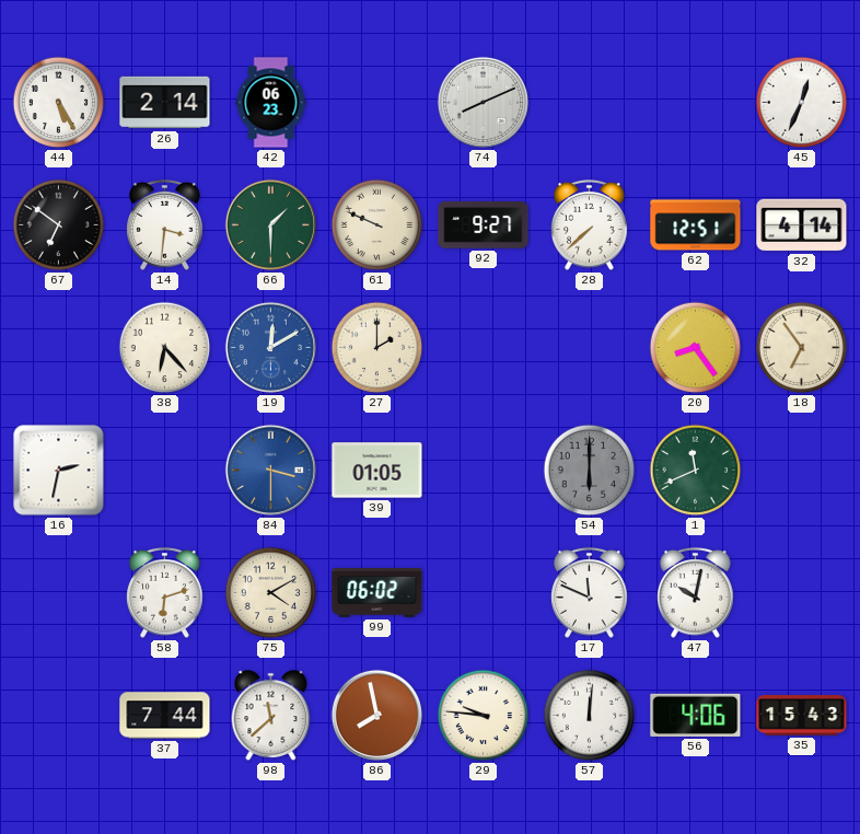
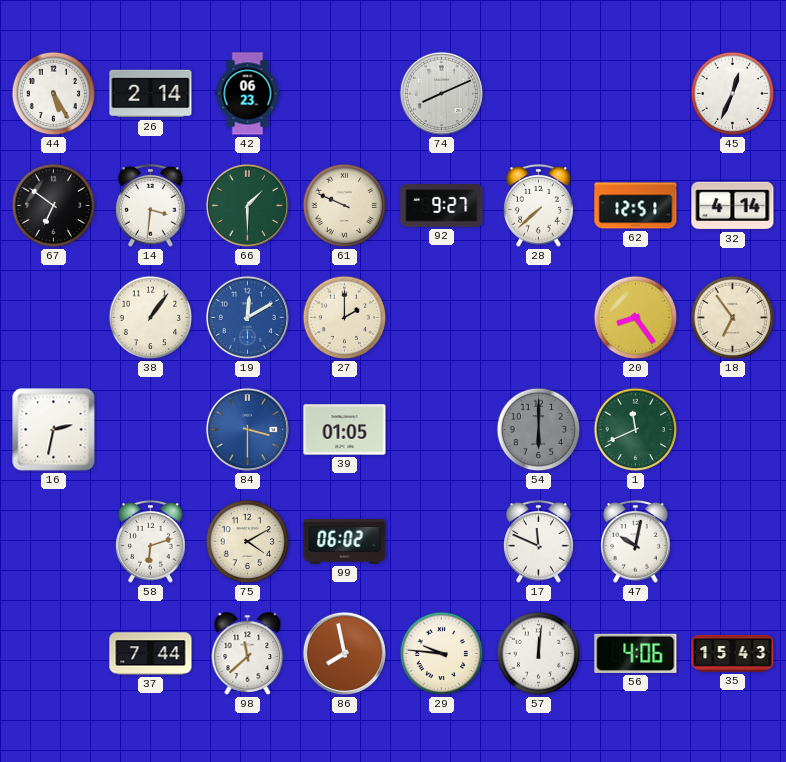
38: 6:23 -> 1:06
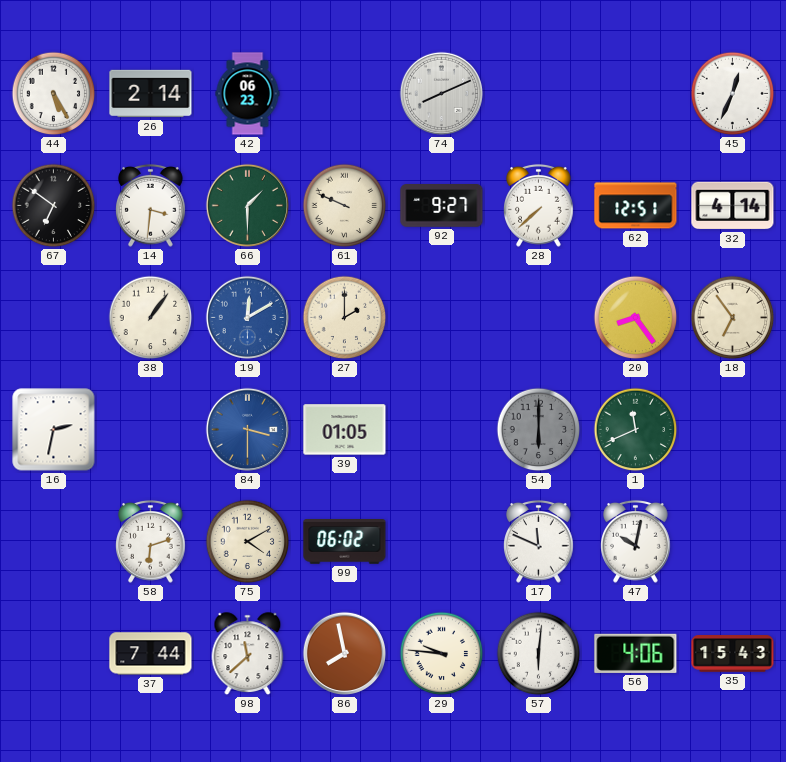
57: 12:01 -> 6:01
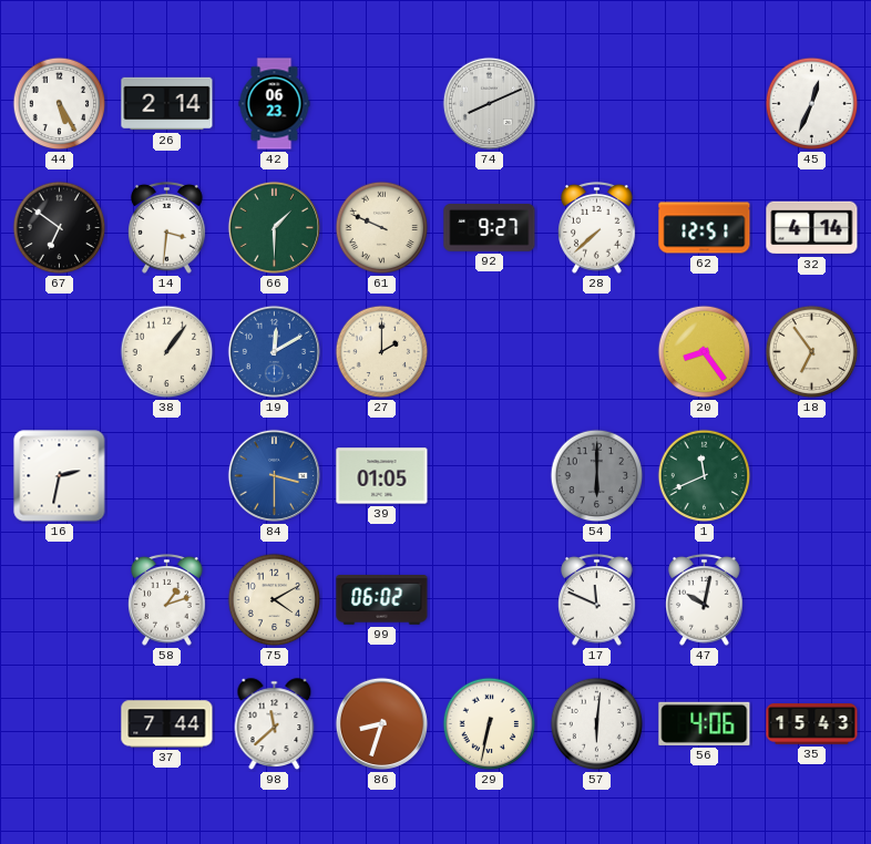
58: 6:12 -> 1:12
86: 7:58 -> 8:33
29: 9:46 -> 6:32
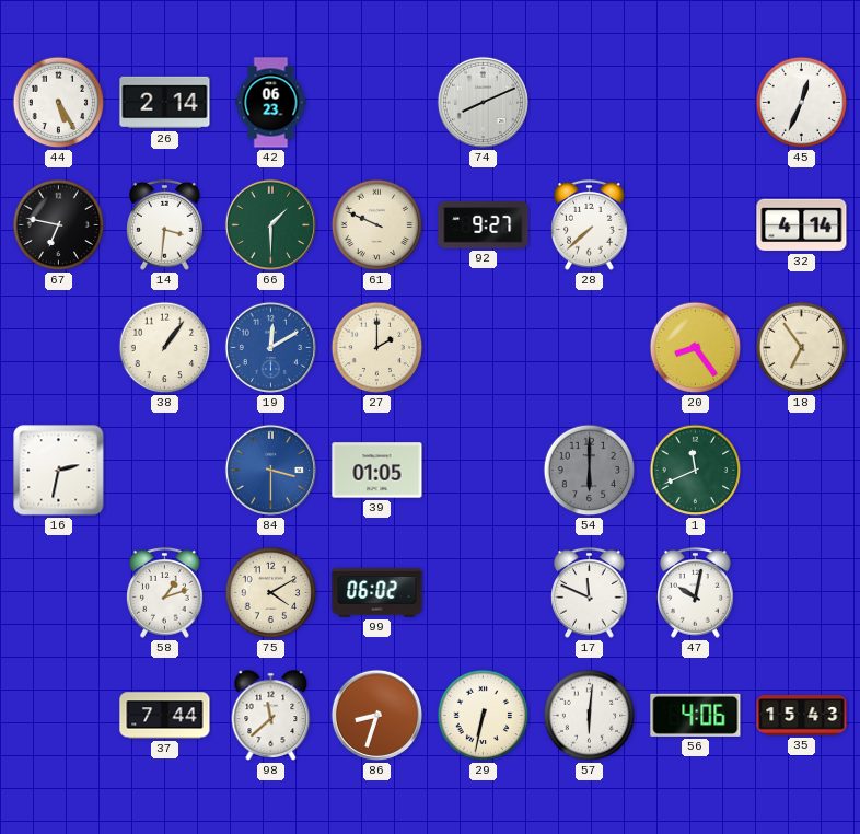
67: 6:51 -> 6:47
62: 12:51 -> none
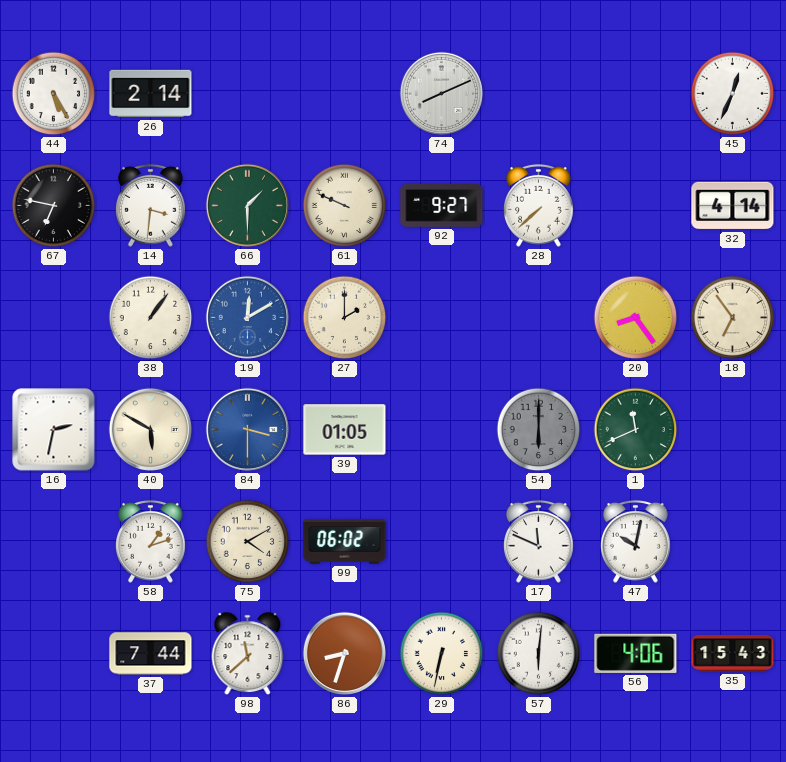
42: 06:23 -> none
40: none -> 5:50
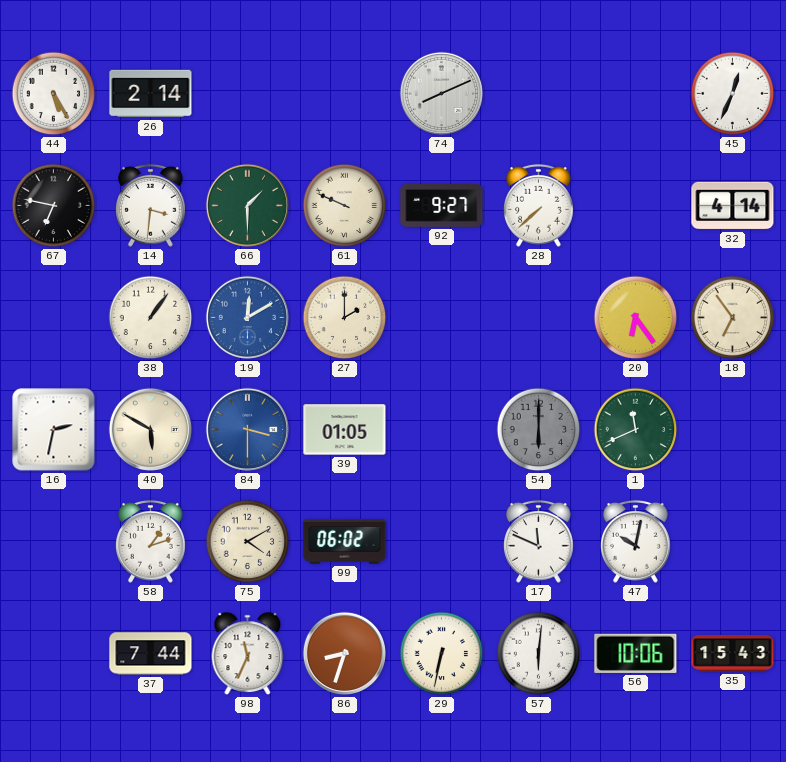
20: 8:24 -> 6:24
98: 11:38 -> 11:34
56: 4:06 -> 10:06
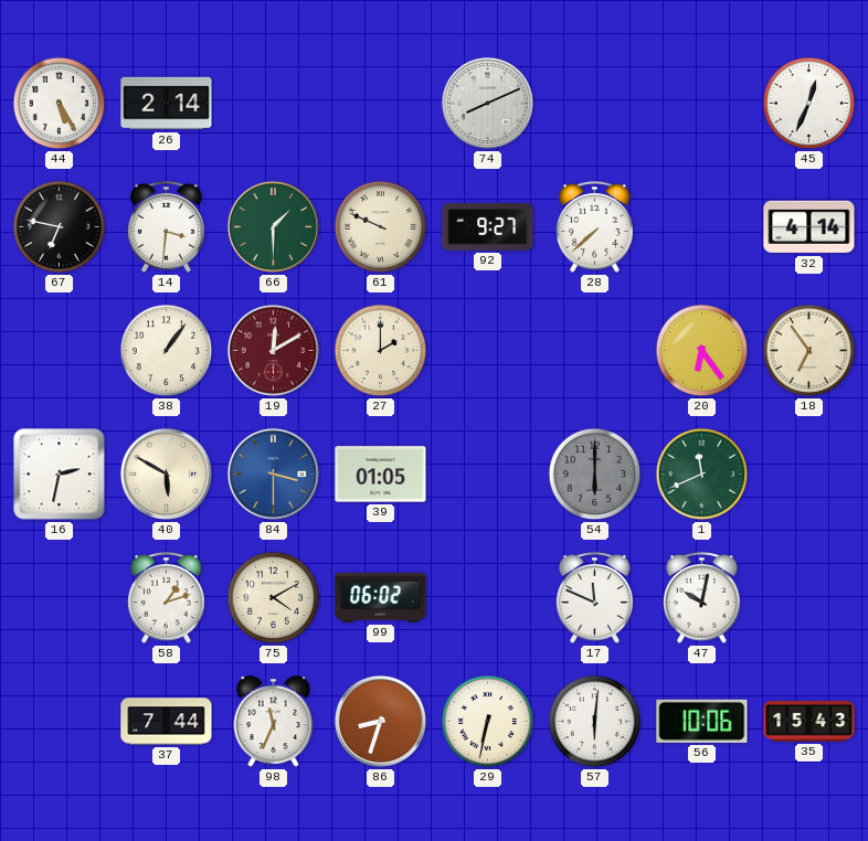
19 dial: blue -> burgundy
